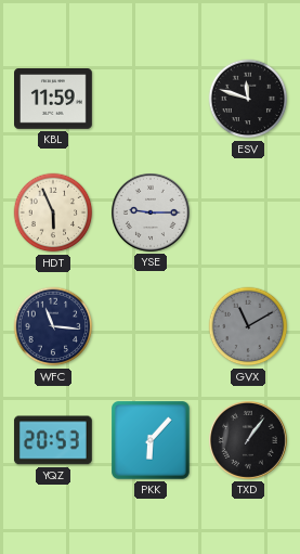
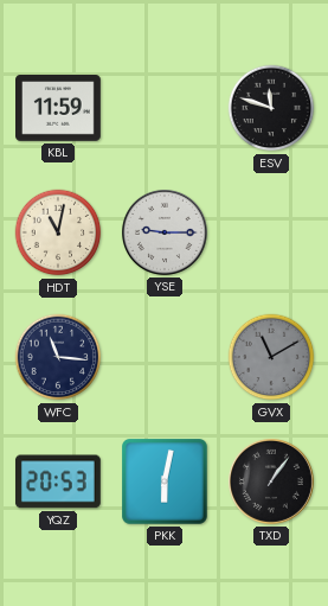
HDT: 5:56 -> 11:02
PKK: 6:07 -> 6:02
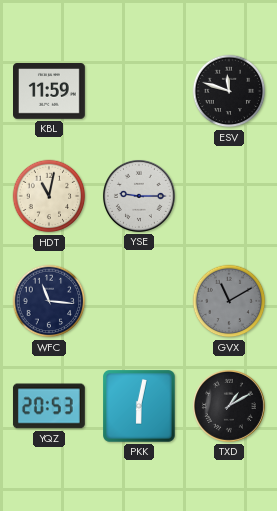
TXD: 1:06 -> 1:10
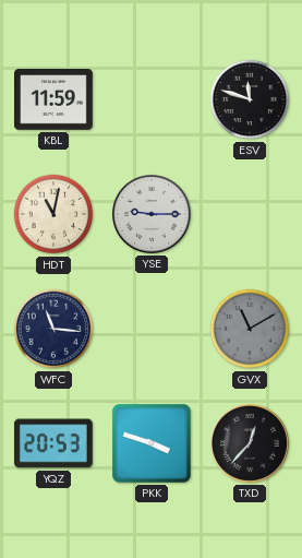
PKK: 6:02 -> 3:48
TXD: 1:10 -> 12:37
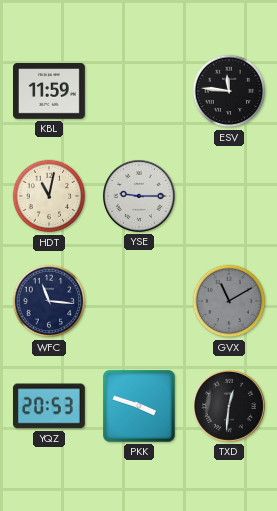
ESV: 11:48 -> 11:46
TXD: 12:37 -> 12:31
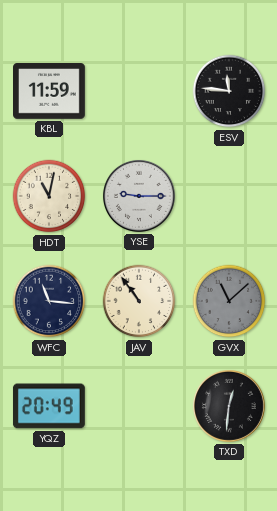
JAV: none -> 10:54
GVX: 11:10 -> 11:08
YQZ: 20:53 -> 20:49
PKK: 3:48 -> none
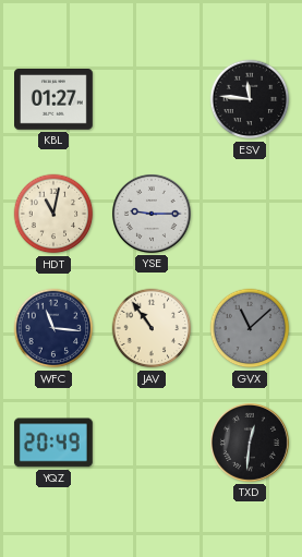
KBL: 11:59 -> 01:27
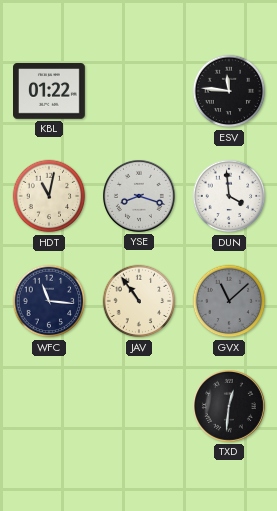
KBL: 01:27 -> 01:22
YSE: 9:15 -> 8:18
DUN: none -> 3:59
YQZ: 20:49 -> none
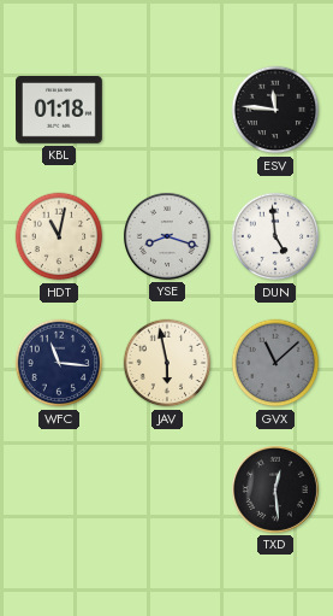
KBL: 01:22 -> 01:18
DUN: 3:59 -> 4:59
JAV: 10:54 -> 5:58
TXD: 12:31 -> 12:29
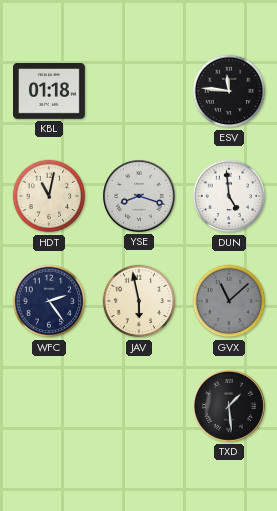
WFC: 11:16 -> 2:24
TXD: 12:29 -> 1:29
